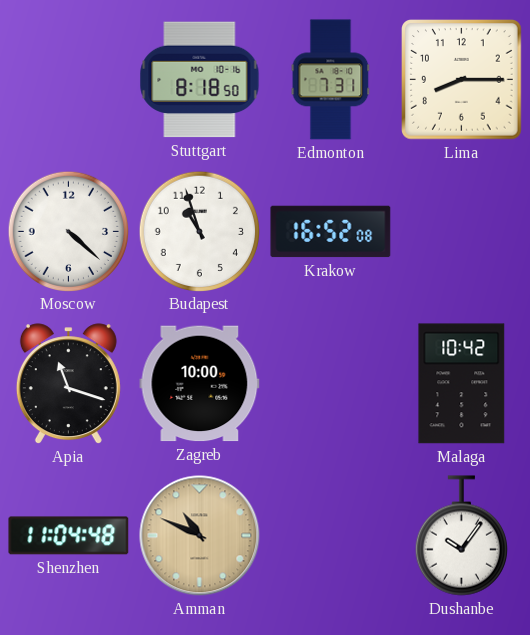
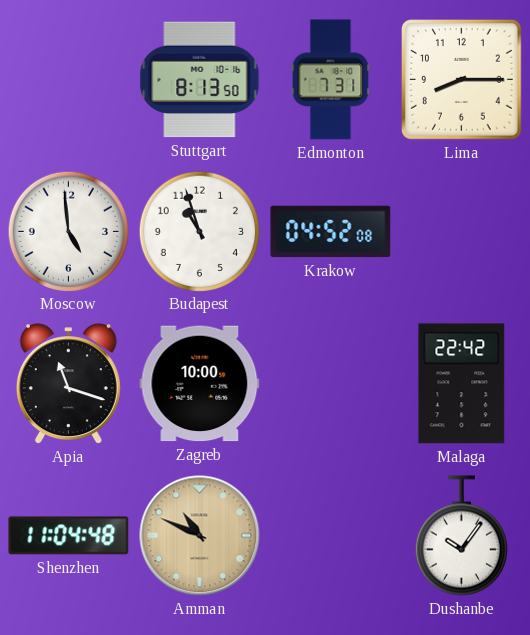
Stuttgart: 8:18 -> 8:13
Moscow: 4:22 -> 4:59
Krakow: 16:52 -> 04:52
Malaga: 10:42 -> 22:42
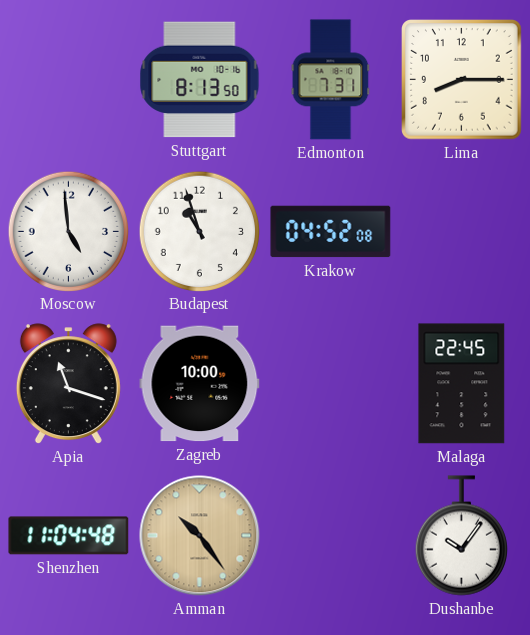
Malaga: 22:42 -> 22:45
Amman: 10:49 -> 10:24
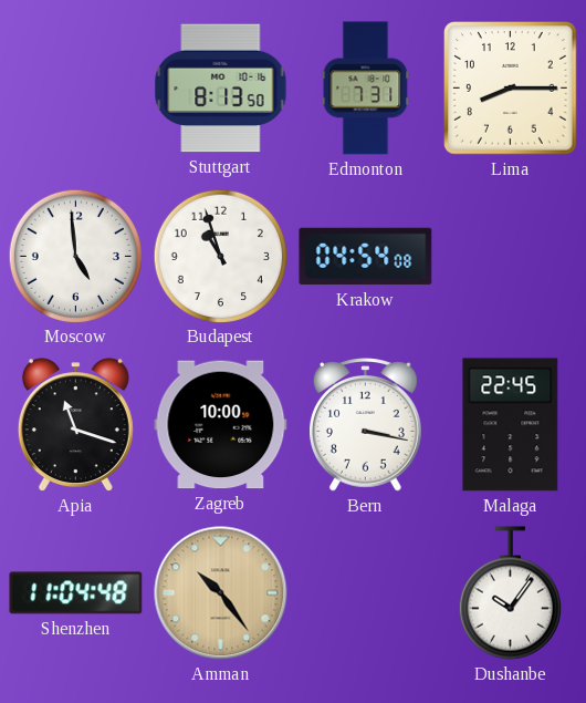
Krakow: 04:52 -> 04:54
Bern: none -> 3:17
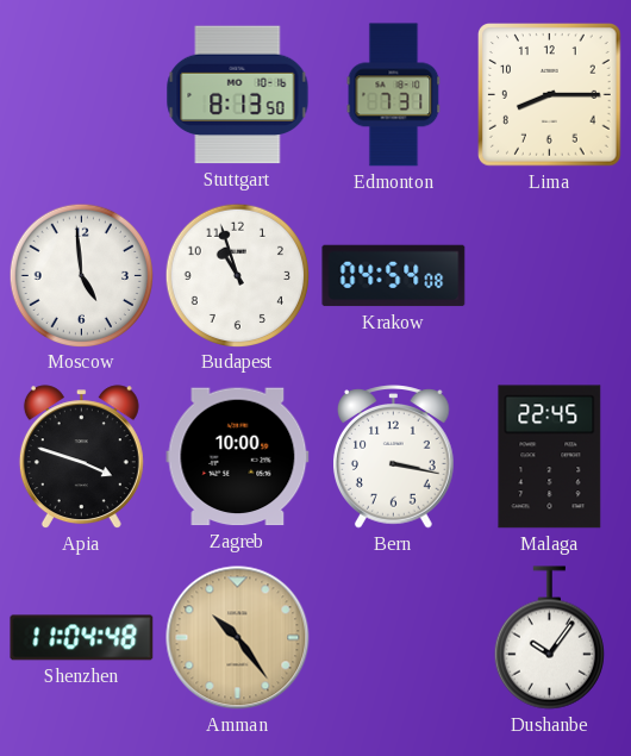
Apia: 11:18 -> 3:48
